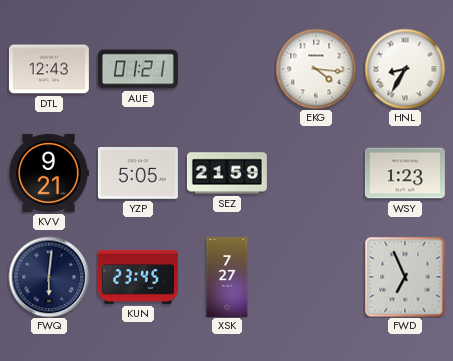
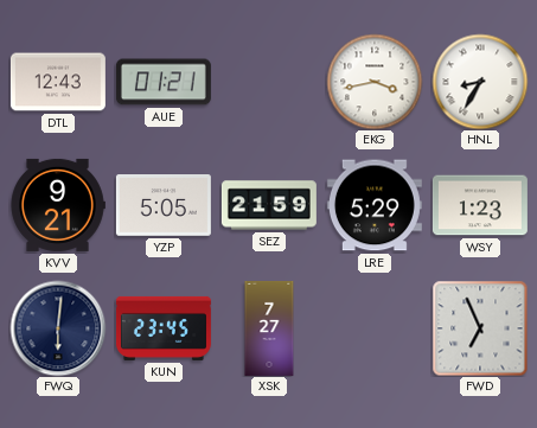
EKG: 4:16 -> 3:43
LRE: none -> 5:29
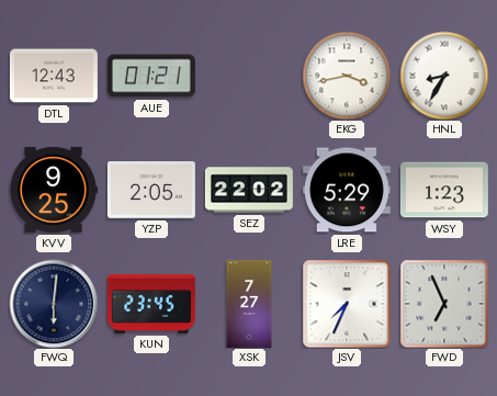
KVV: 9:21 -> 9:25
YZP: 5:05 -> 2:05
SEZ: 21:59 -> 22:02
JSV: none -> 7:34
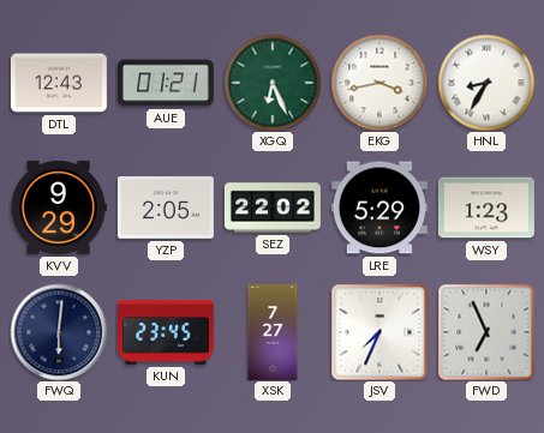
XGQ: none -> 6:26
KVV: 9:25 -> 9:29
